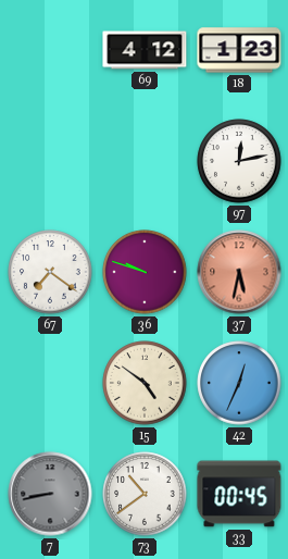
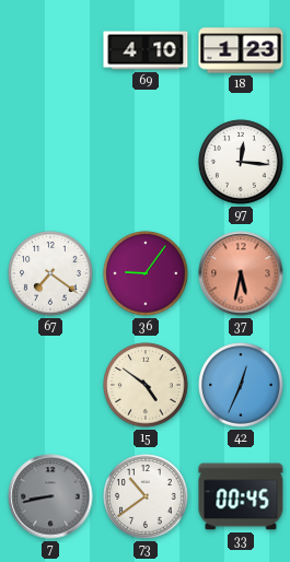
69: 4:12 -> 4:10
97: 12:13 -> 12:16
36: 9:48 -> 9:06
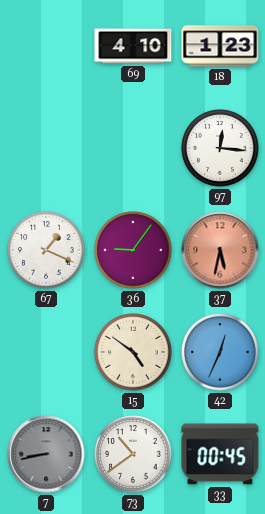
67: 7:21 -> 1:19
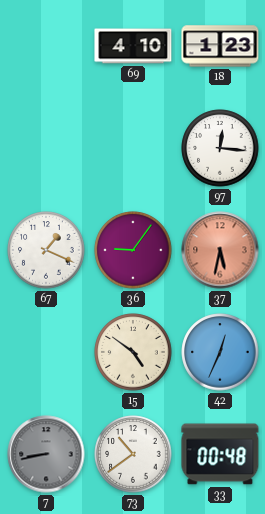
33: 00:45 -> 00:48
